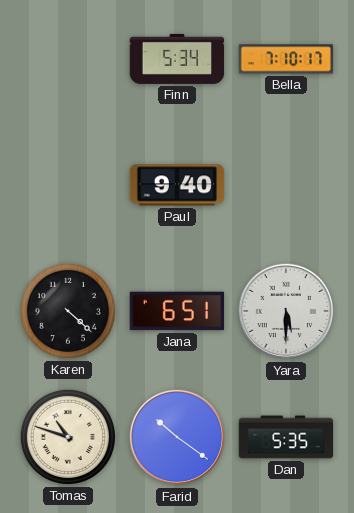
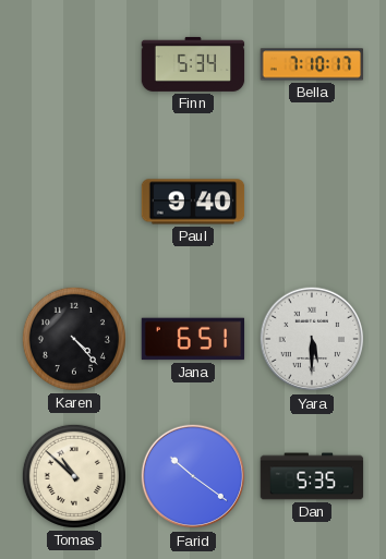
Karen: 4:22 -> 4:23
Tomas: 10:48 -> 10:52
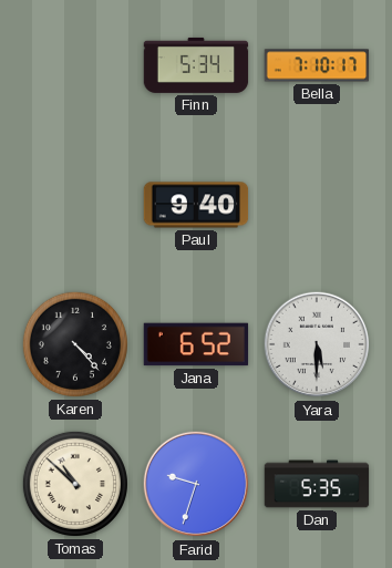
Jana: 6:51 -> 6:52
Farid: 10:21 -> 9:33
